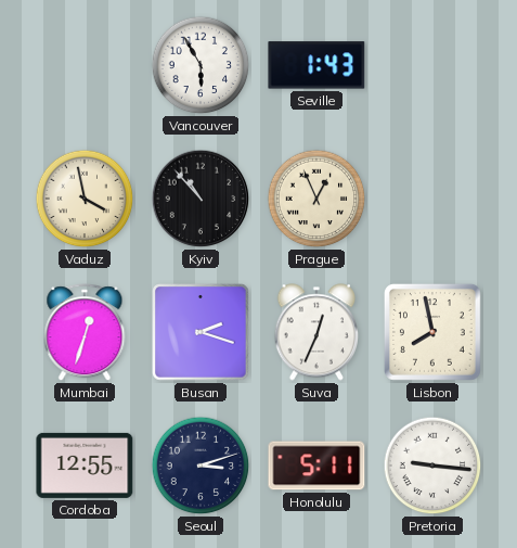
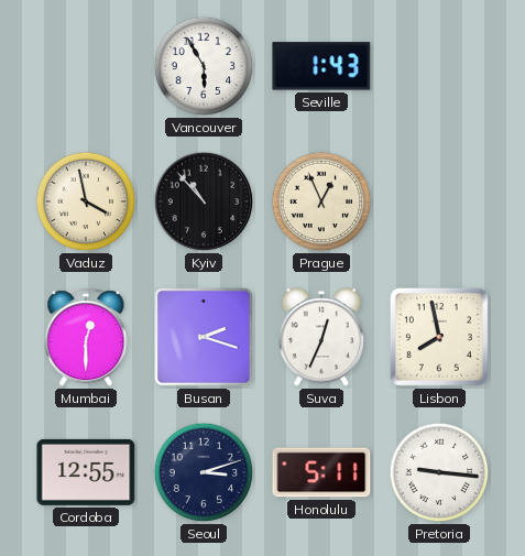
Mumbai: 12:33 -> 12:30
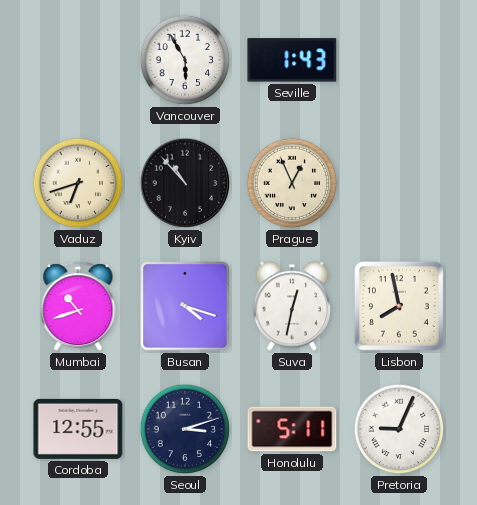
Vaduz: 3:58 -> 6:42
Mumbai: 12:30 -> 10:42
Busan: 2:18 -> 4:18
Suva: 12:34 -> 12:32
Pretoria: 9:16 -> 9:04
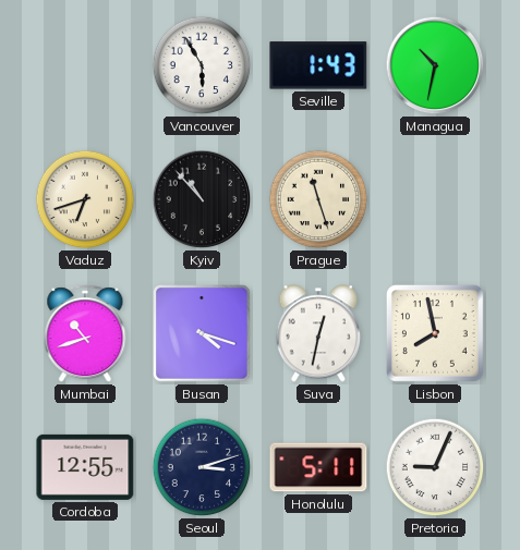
Managua: none -> 10:32
Prague: 12:56 -> 11:27
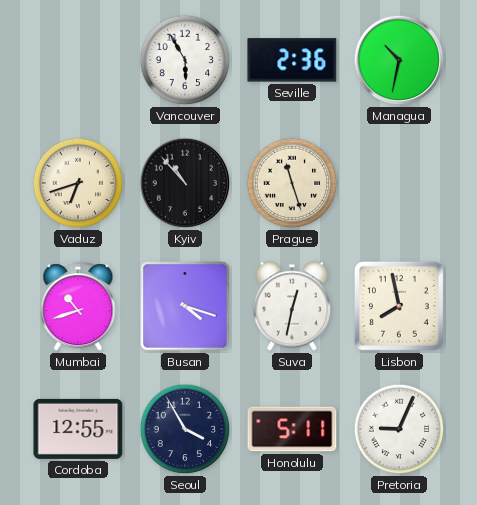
Seville: 1:43 -> 2:36
Seoul: 3:12 -> 3:55
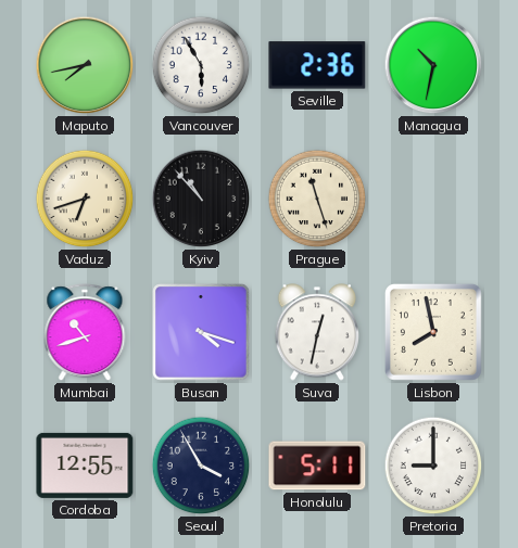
Maputo: none -> 7:43
Pretoria: 9:04 -> 9:00
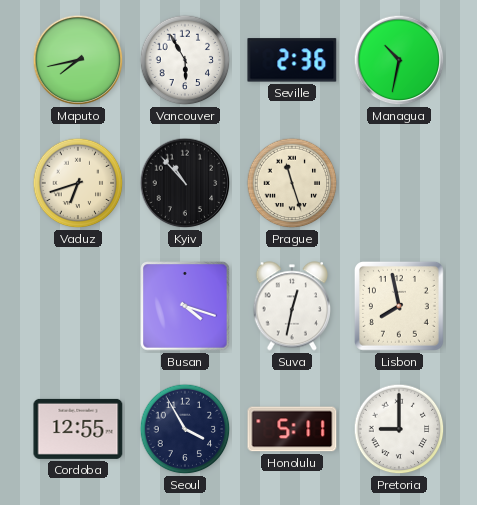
Mumbai: 10:42 -> none
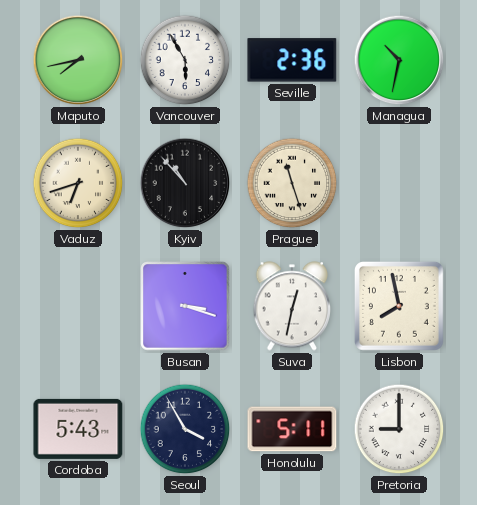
Busan: 4:18 -> 3:18
Cordoba: 12:55 -> 5:43
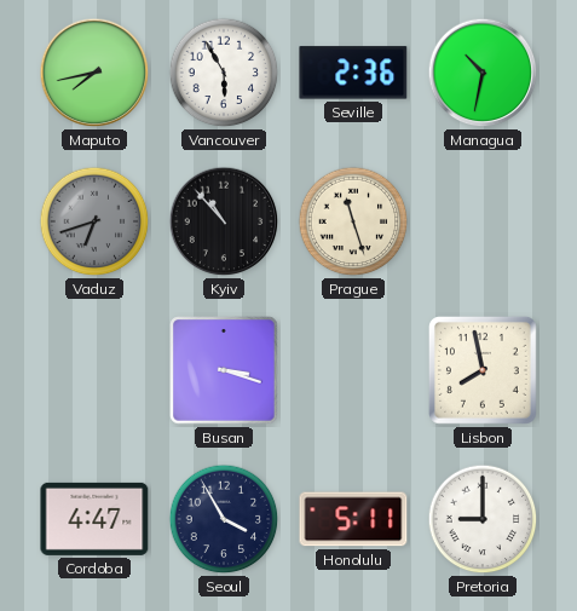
Vaduz dial: cream -> grey
Suva: 12:32 -> none
Cordoba: 5:43 -> 4:47
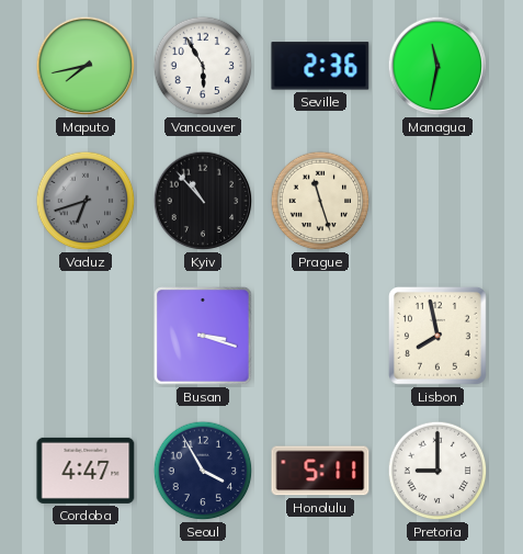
Managua: 10:32 -> 11:32
